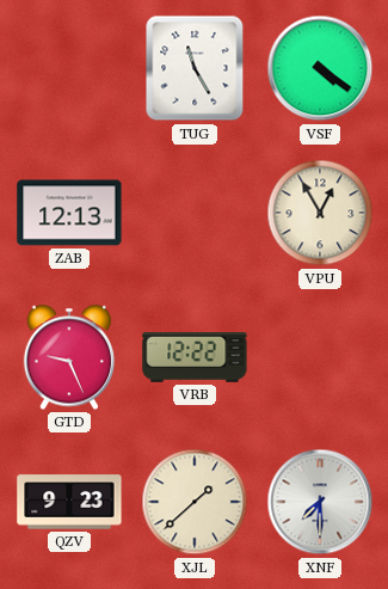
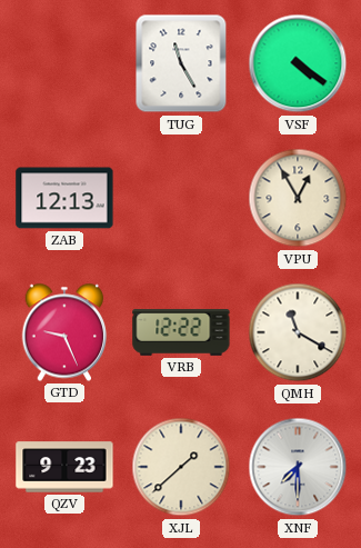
QMH: none -> 11:20
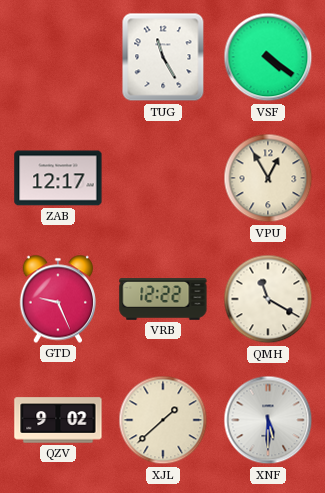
ZAB: 12:13 -> 12:17
QZV: 9:23 -> 9:02
XNF: 7:30 -> 5:30
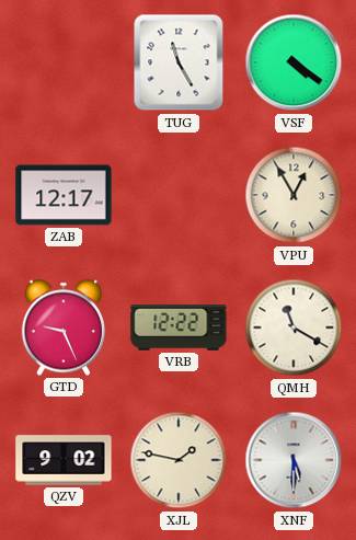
XJL: 1:38 -> 1:47
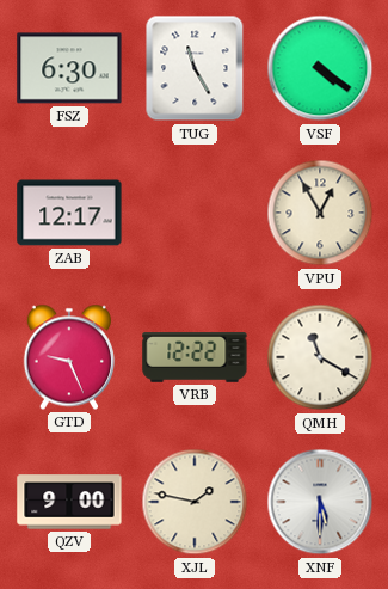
FSZ: none -> 6:30
QZV: 9:02 -> 9:00
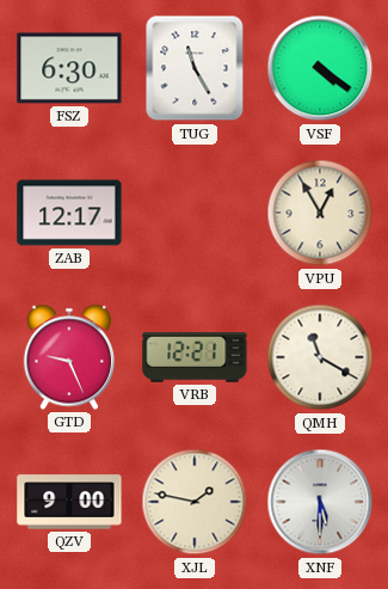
VRB: 12:22 -> 12:21
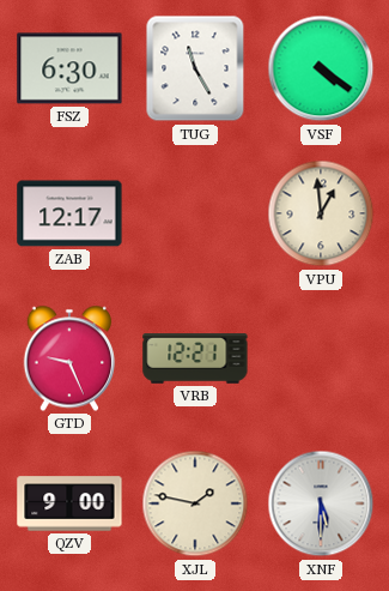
VPU: 12:55 -> 12:59
QMH: 11:20 -> none
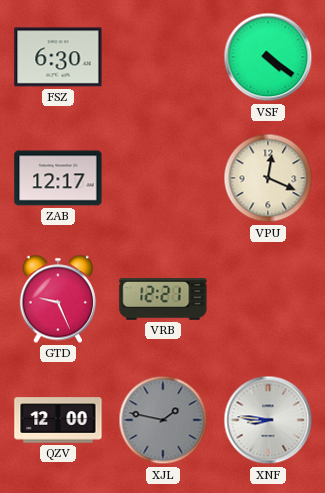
TUG: 11:25 -> none
VPU: 12:59 -> 12:19
QZV: 9:00 -> 12:00
XJL dial: cream -> grey
XNF: 5:30 -> 8:46
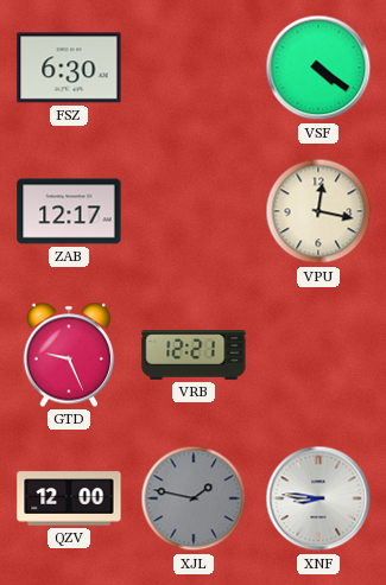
VPU: 12:19 -> 12:17
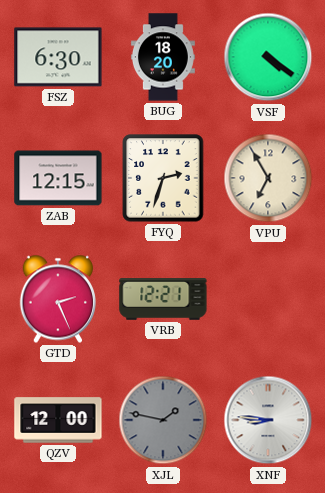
BUG: none -> 18:20
ZAB: 12:17 -> 12:15
FYQ: none -> 2:33
VPU: 12:17 -> 6:55
GTD: 9:26 -> 2:26
